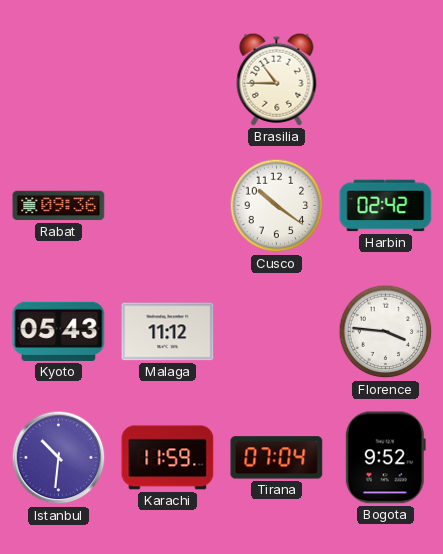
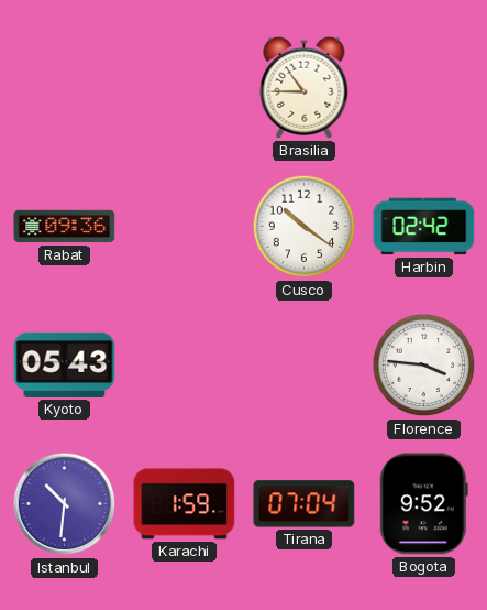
Malaga: 11:12 -> none
Karachi: 11:59 -> 1:59
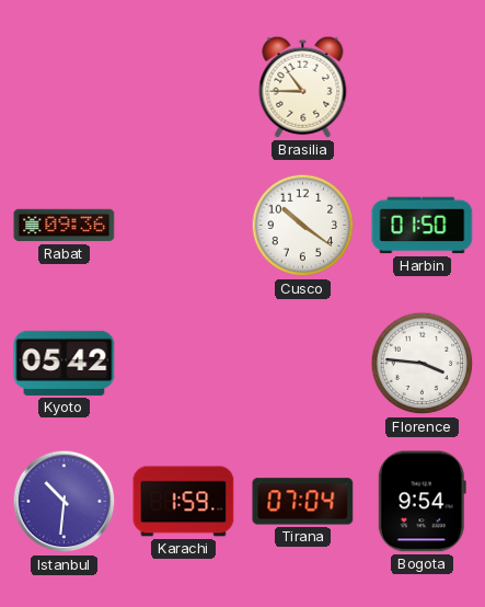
Harbin: 02:42 -> 01:50
Kyoto: 05:43 -> 05:42
Bogota: 9:52 -> 9:54
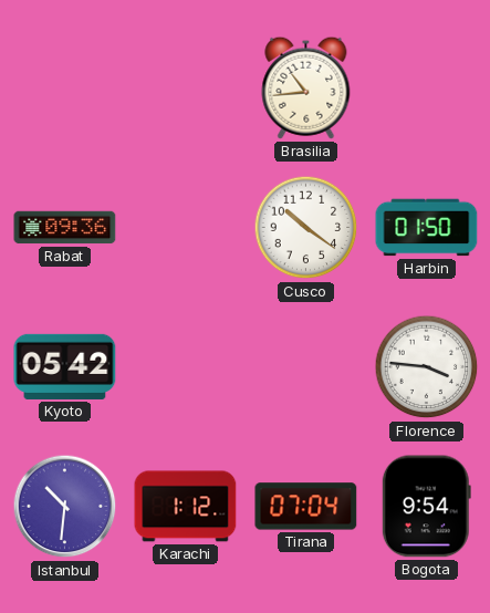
Brasilia: 10:45 -> 10:44
Karachi: 1:59 -> 1:12
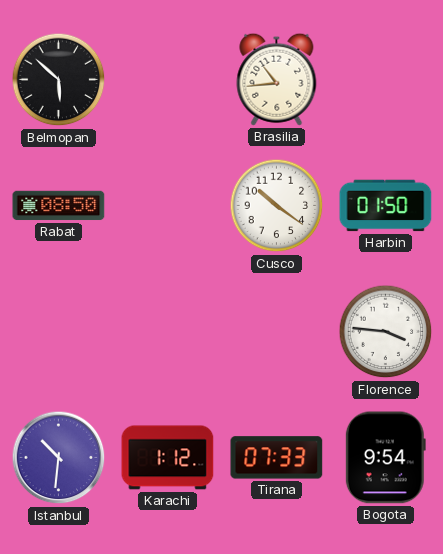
Belmopan: none -> 5:52
Rabat: 09:36 -> 08:50
Kyoto: 05:42 -> none
Tirana: 07:04 -> 07:33
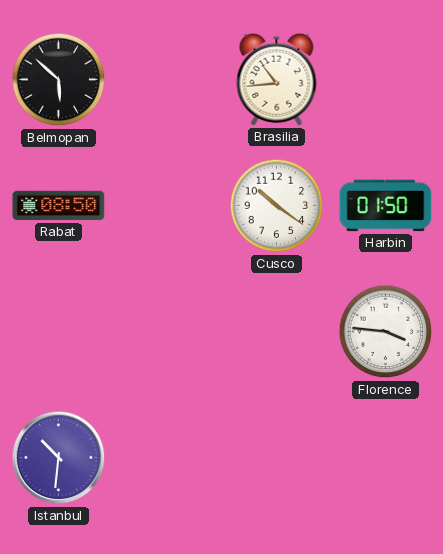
Karachi: 1:12 -> none
Tirana: 07:33 -> none
Bogota: 9:54 -> none
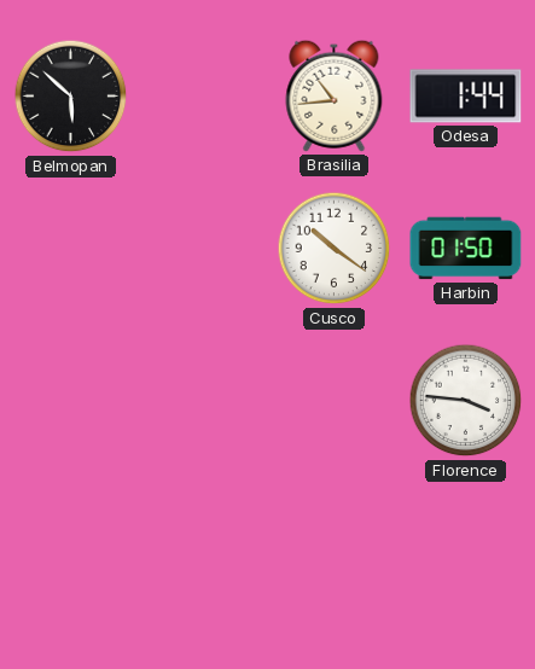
Odesa: none -> 1:44
Rabat: 08:50 -> none
Istanbul: 10:31 -> none
